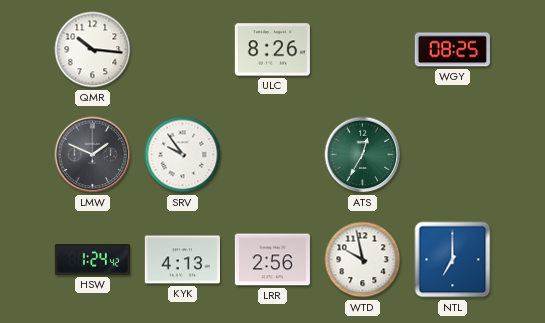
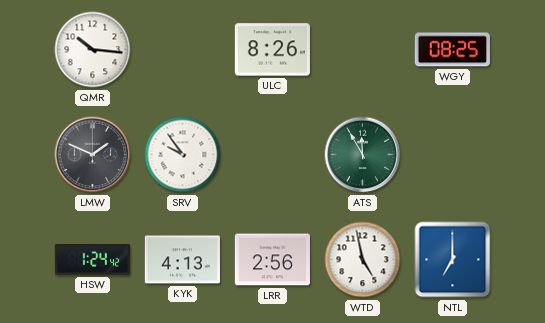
ATS: 12:35 -> 11:55
WTD: 9:58 -> 4:58
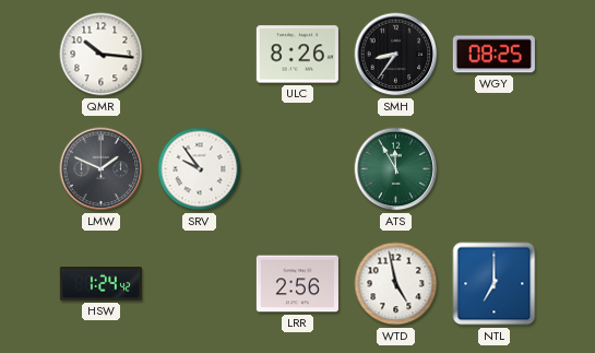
SMH: none -> 8:36
KYK: 4:13 -> none
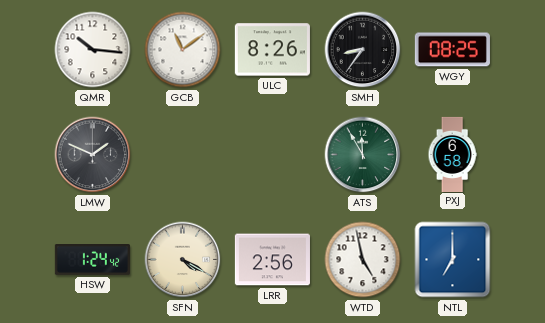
GCB: none -> 11:09
SRV: 9:54 -> none
PXJ: none -> 6:58
SFN: none -> 4:20
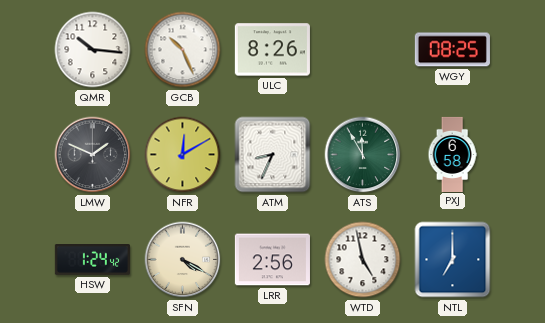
GCB: 11:09 -> 10:26
SMH: 8:36 -> none
NFR: none -> 12:10
ATM: none -> 8:34
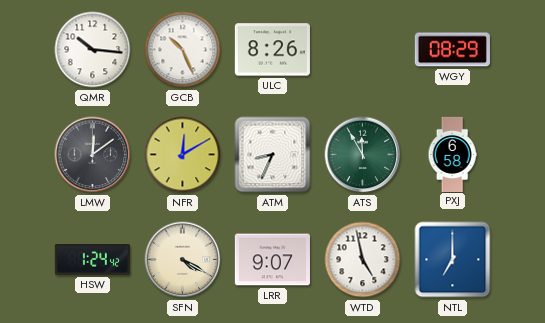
WGY: 08:25 -> 08:29
LMW: 1:49 -> 12:09
LRR: 2:56 -> 9:07
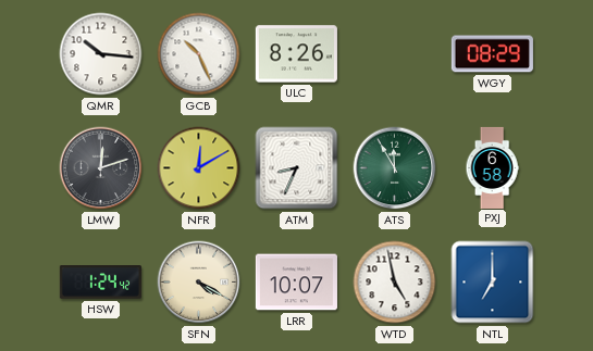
LMW: 12:09 -> 12:12
LRR: 9:07 -> 10:07
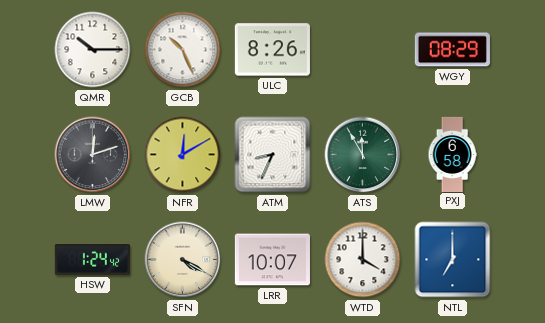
QMR: 10:16 -> 10:15
WTD: 4:58 -> 4:00
